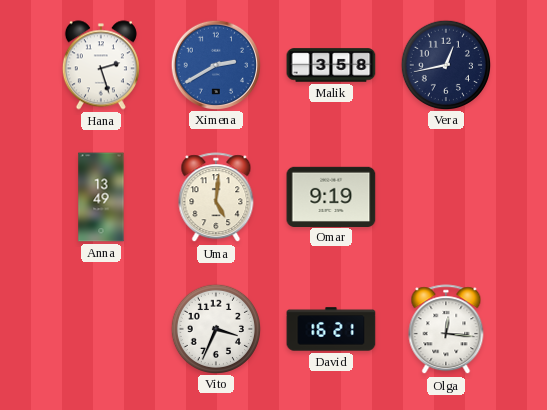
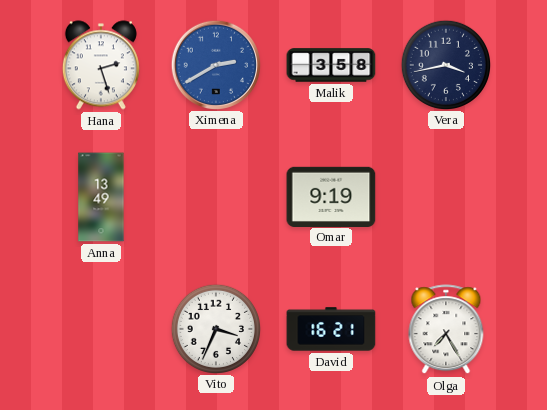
Vera: 12:43 -> 3:43
Uma: 5:01 -> none
Olga: 12:16 -> 7:25
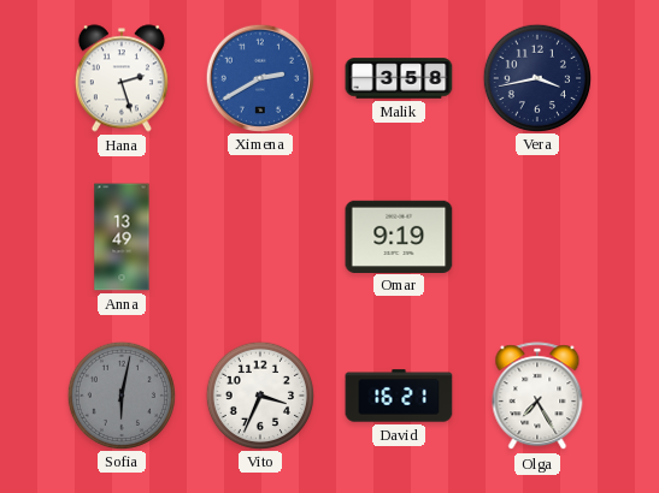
Sofia: none -> 6:02
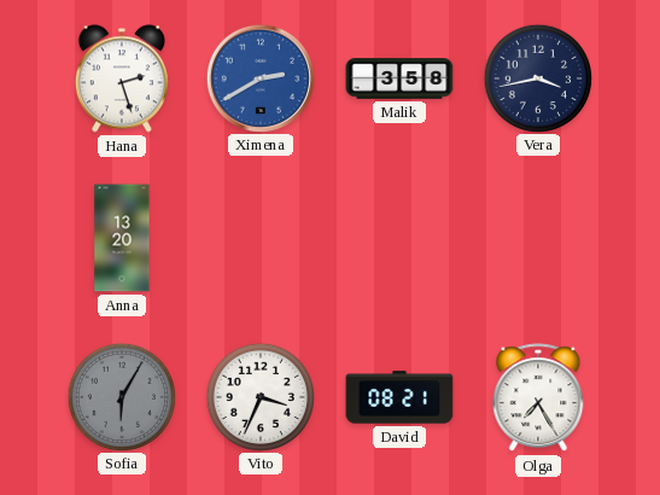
Anna: 13:49 -> 13:20
Omar: 9:19 -> none
Sofia: 6:02 -> 6:05
David: 16:21 -> 08:21
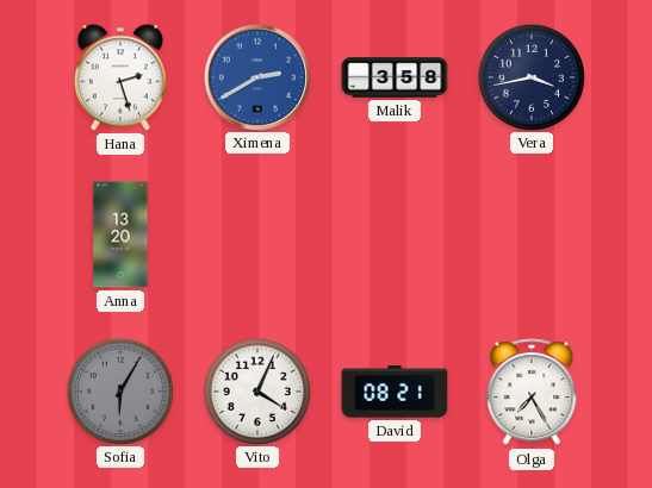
Vito: 3:34 -> 4:04
